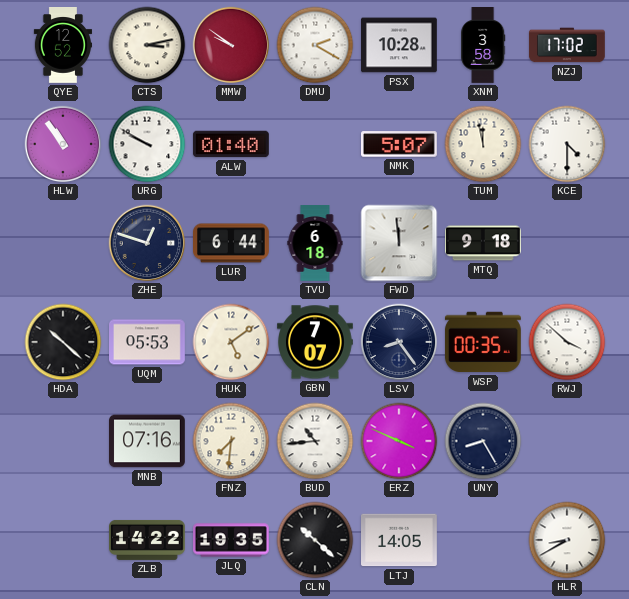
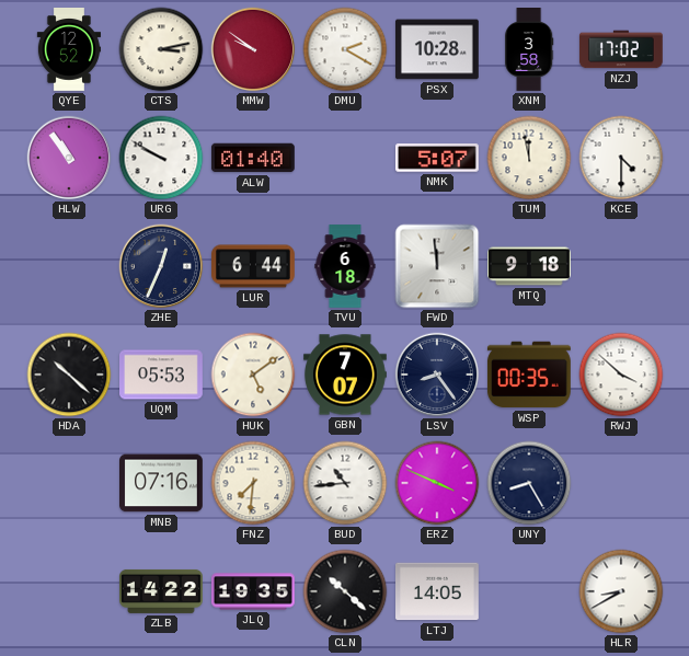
ZHE: 12:48 -> 12:34
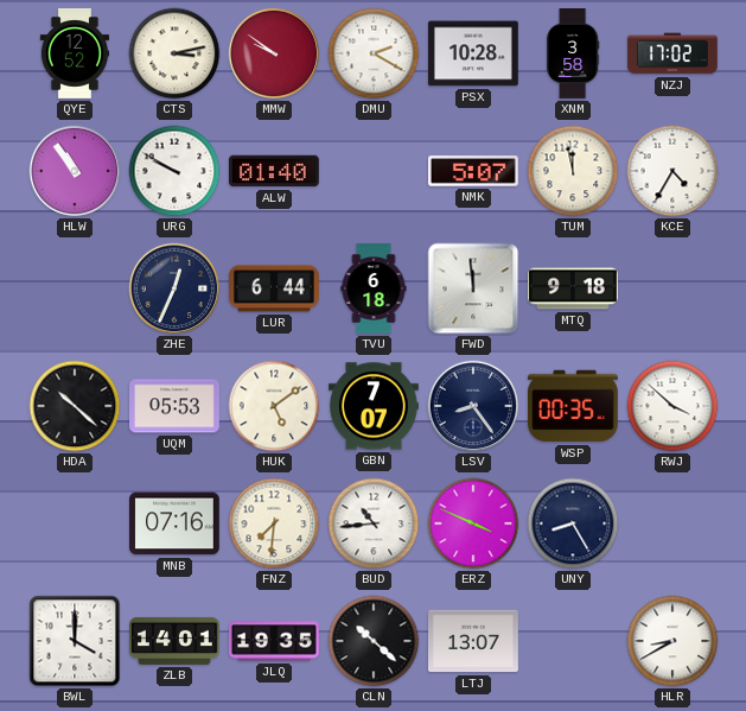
KCE: 4:30 -> 4:35
BWL: none -> 4:00
ZLB: 14:22 -> 14:01
LTJ: 14:05 -> 13:07
